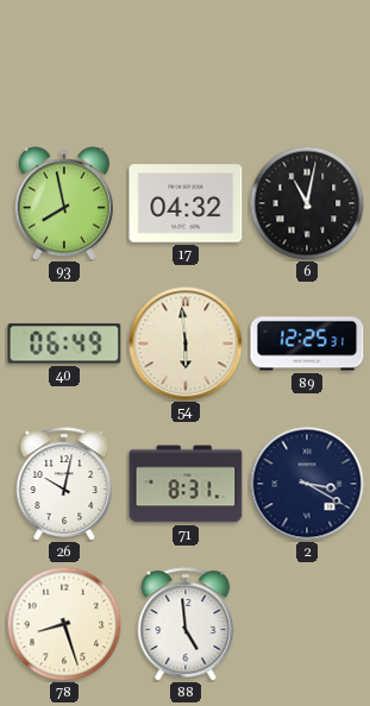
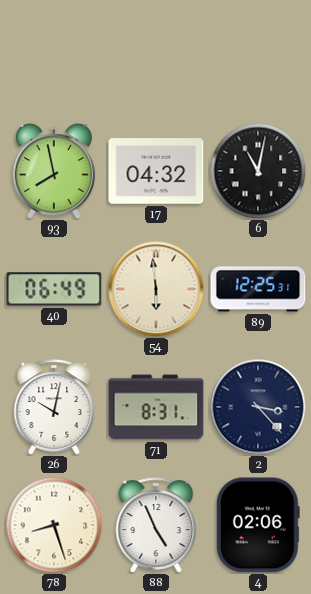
2: 3:20 -> 3:23
88: 4:59 -> 4:56
4: none -> 02:06
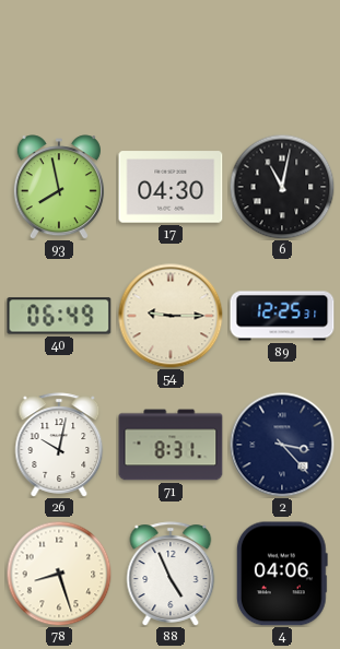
17: 04:32 -> 04:30
54: 5:59 -> 9:15
4: 02:06 -> 04:06
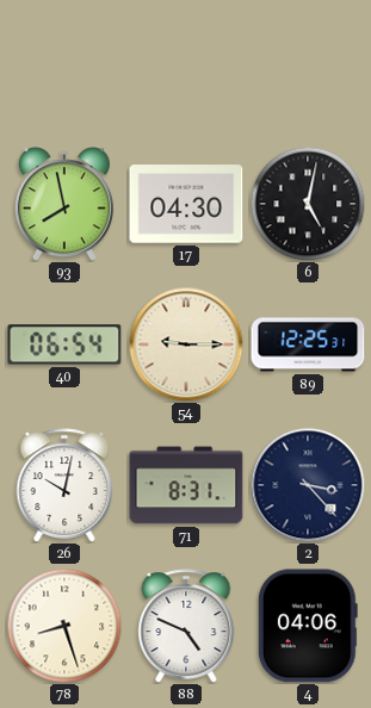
6: 11:02 -> 5:02
40: 06:49 -> 06:54
88: 4:56 -> 4:49
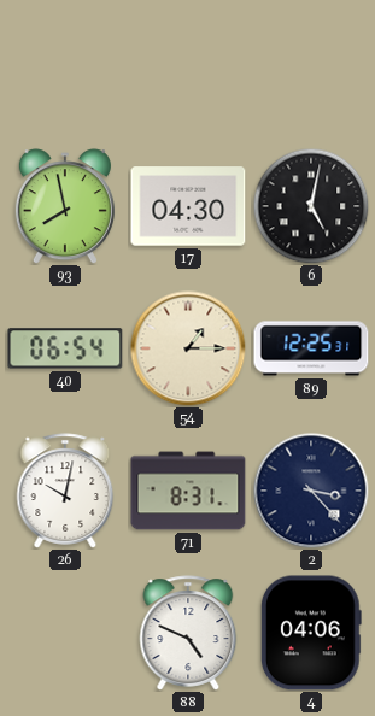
54: 9:15 -> 1:15
78: 8:27 -> none
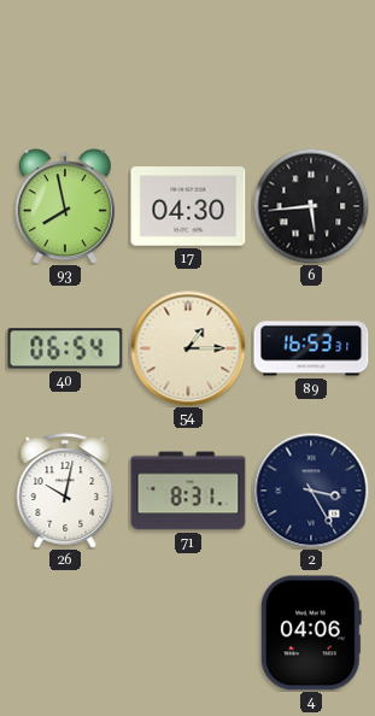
6: 5:02 -> 5:44
89: 12:25 -> 16:53
2: 3:23 -> 3:25
88: 4:49 -> none
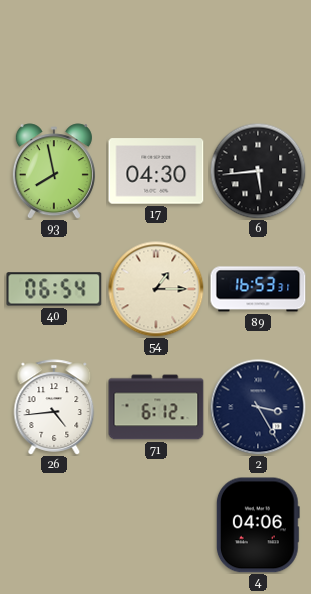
26: 10:02 -> 4:44
71: 8:31 -> 6:12
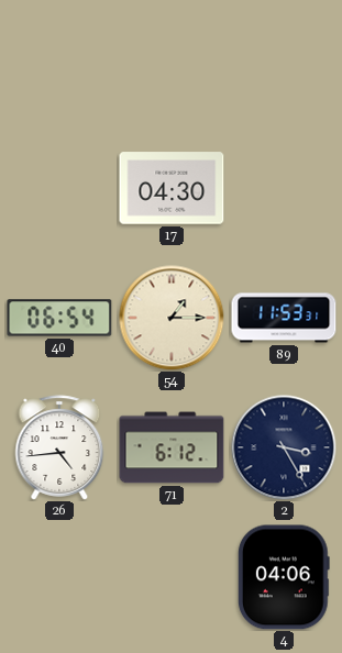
93: 7:58 -> none
6: 5:44 -> none
89: 16:53 -> 11:53
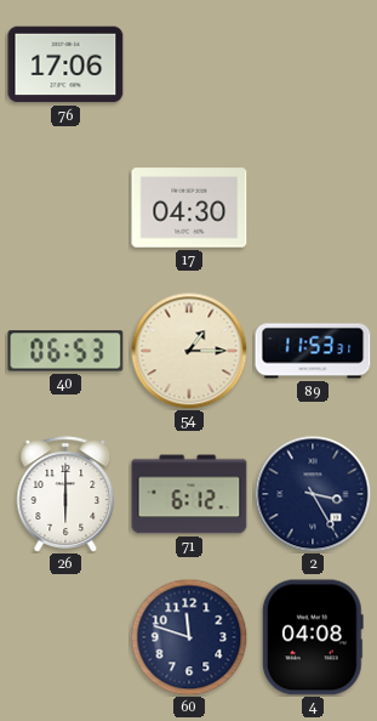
76: none -> 17:06
40: 06:54 -> 06:53
26: 4:44 -> 6:00
60: none -> 11:48
4: 04:06 -> 04:08
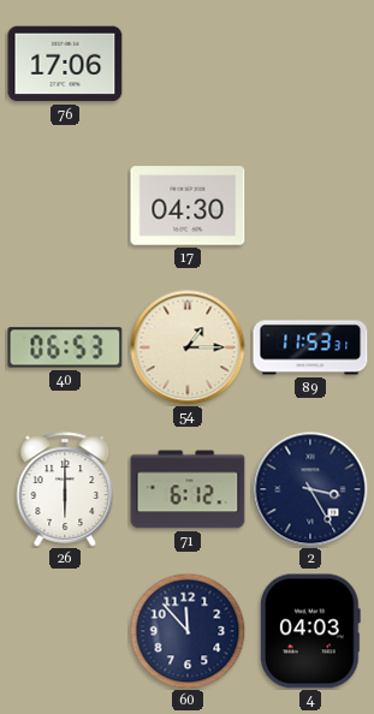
60: 11:48 -> 11:53
4: 04:08 -> 04:03
